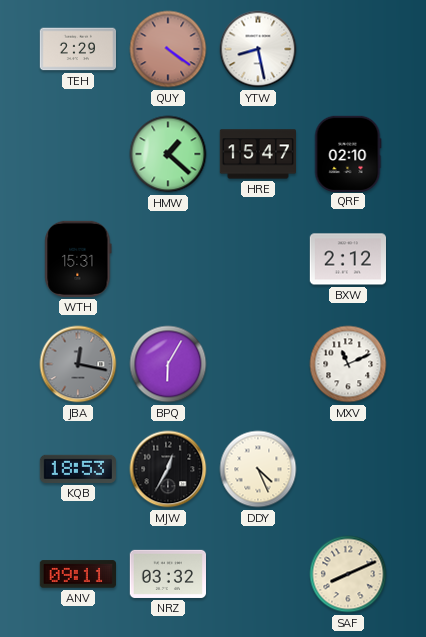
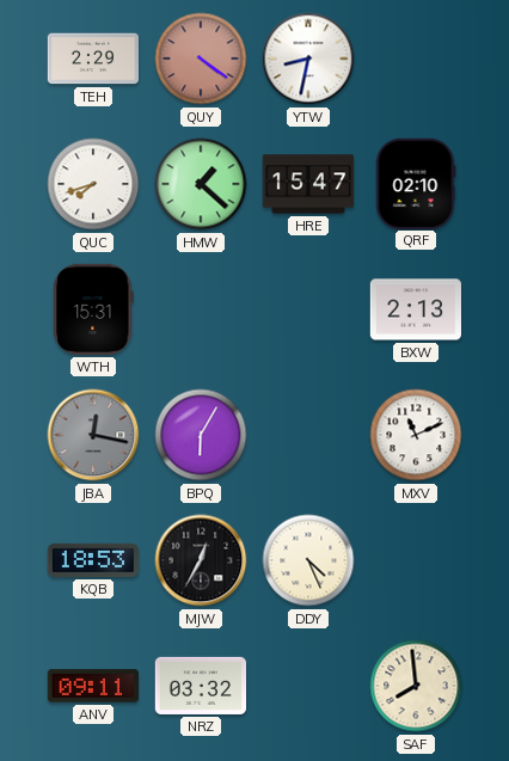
YTW: 8:28 -> 8:32
QUC: none -> 7:42
BXW: 2:12 -> 2:13
SAF: 8:11 -> 7:59
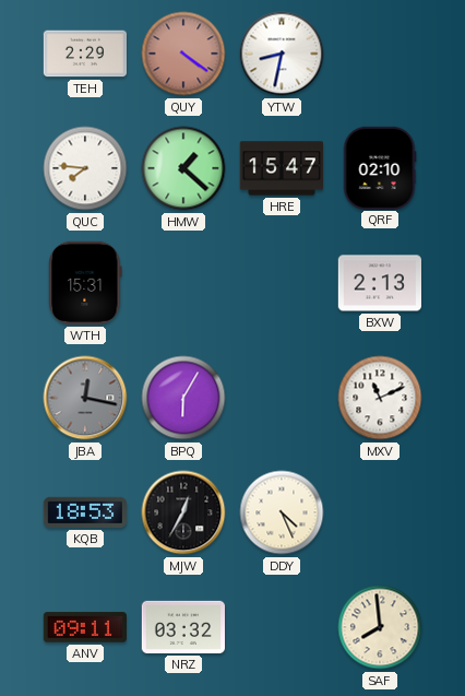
QUC: 7:42 -> 7:46
